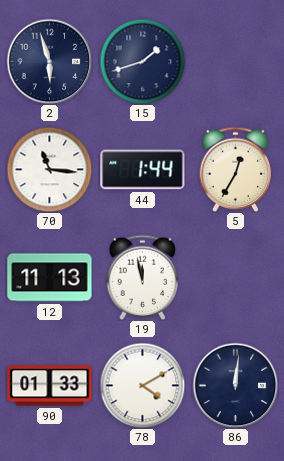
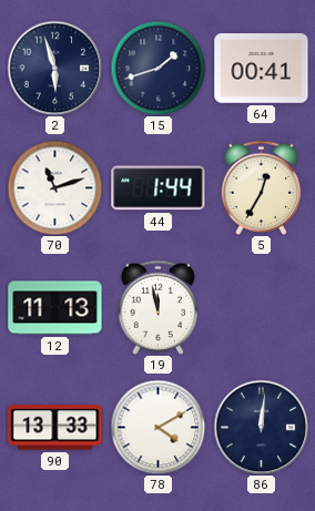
64: none -> 00:41
70: 11:16 -> 11:12
90: 01:33 -> 13:33
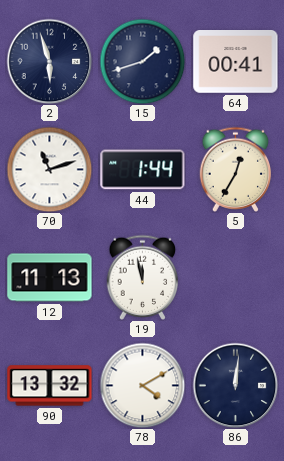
90: 13:33 -> 13:32
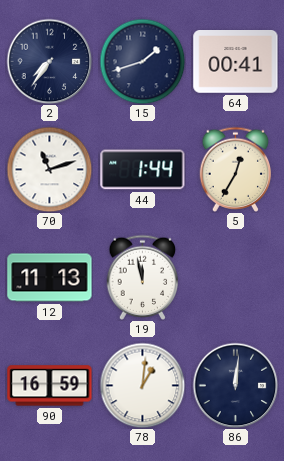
2: 5:57 -> 7:36
90: 13:32 -> 16:59
78: 4:10 -> 1:01
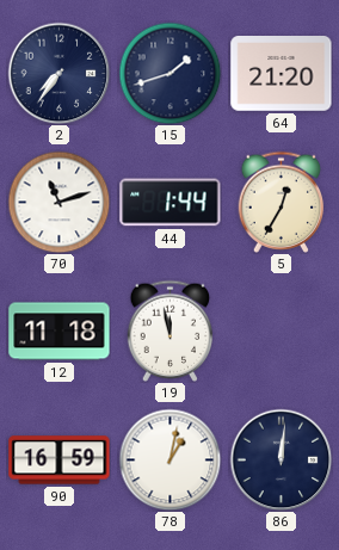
64: 00:41 -> 21:20
12: 11:13 -> 11:18
78: 1:01 -> 1:02
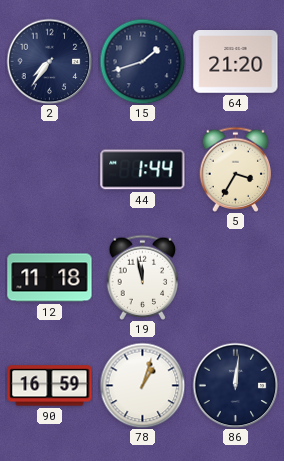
70: 11:12 -> none
5: 12:35 -> 3:35
78: 1:02 -> 1:03
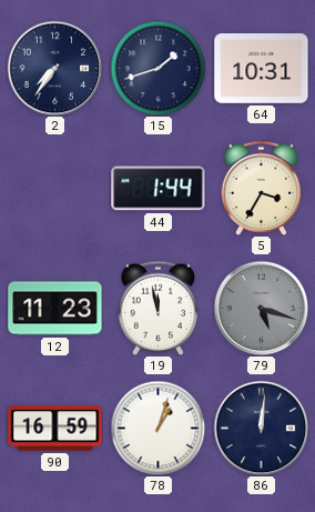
64: 21:20 -> 10:31
12: 11:18 -> 11:23
79: none -> 5:18
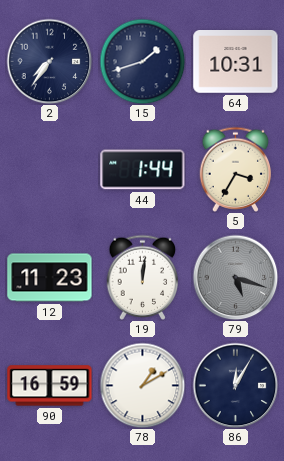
19: 11:58 -> 12:01
78: 1:03 -> 1:10
86: 12:01 -> 12:05
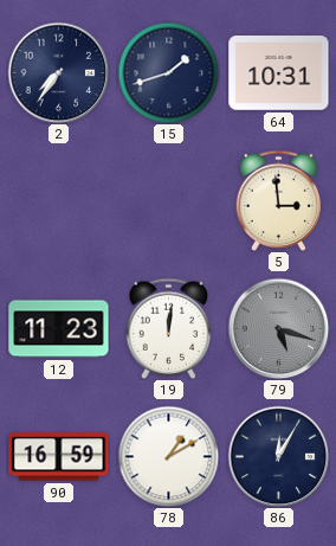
44: 1:44 -> none
5: 3:35 -> 2:59
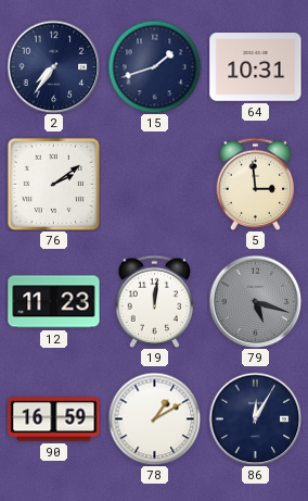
76: none -> 2:09
